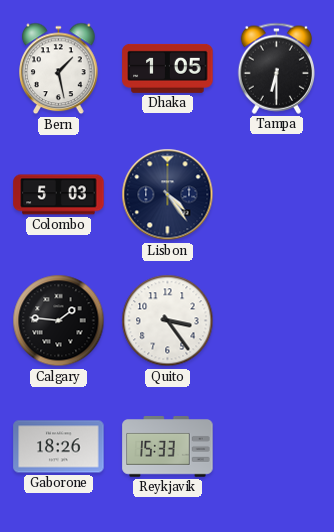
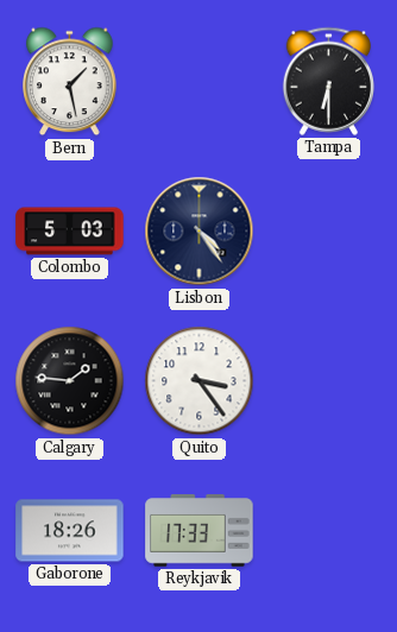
Dhaka: 1:05 -> none
Reykjavik: 15:33 -> 17:33
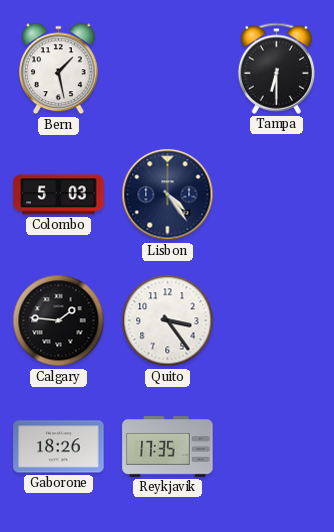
Reykjavik: 17:33 -> 17:35
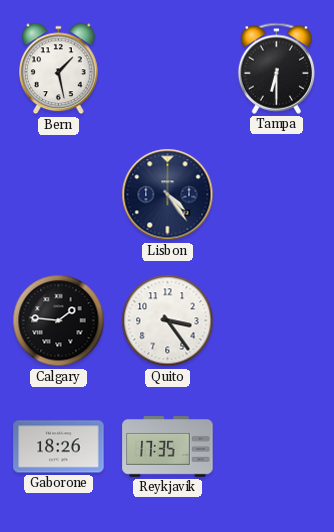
Colombo: 5:03 -> none
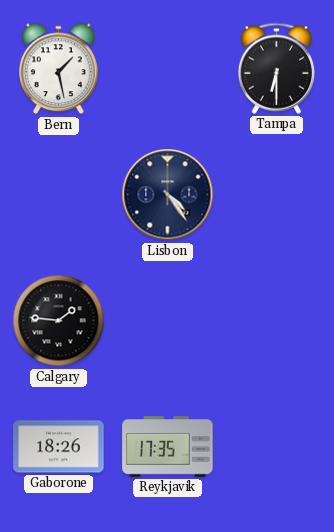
Quito: 3:24 -> none
